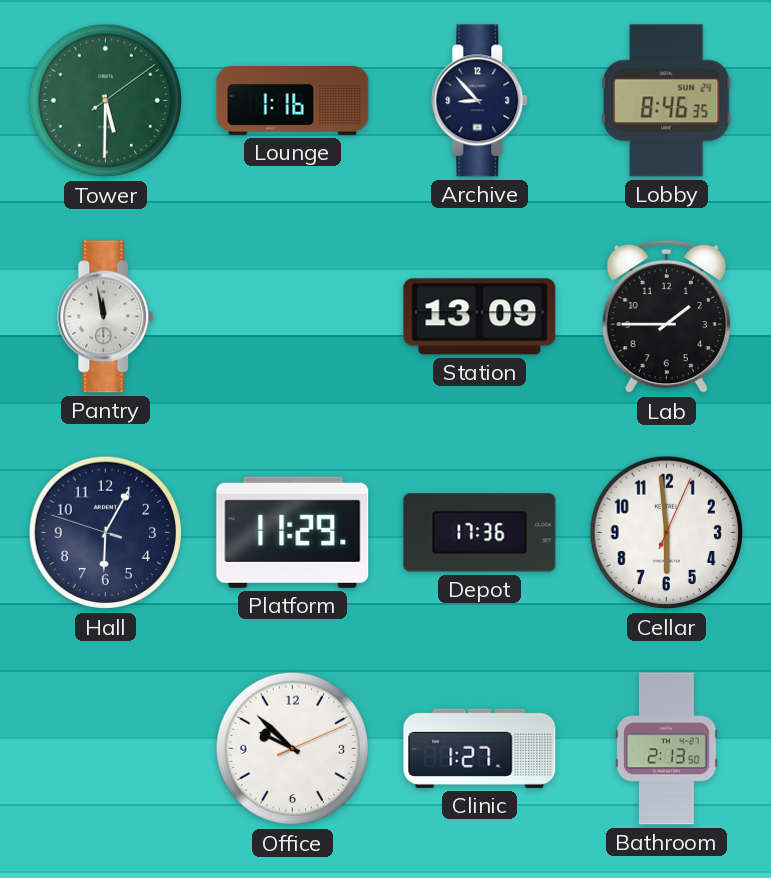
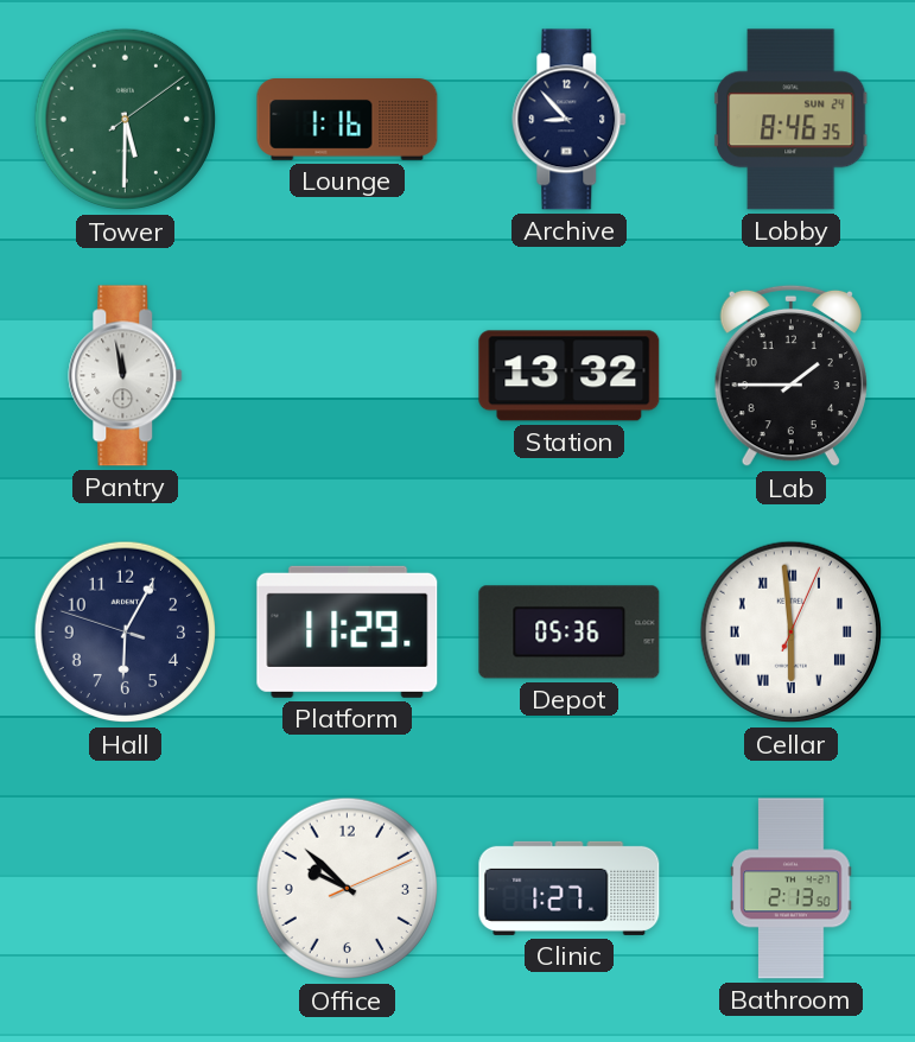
Station: 13:09 -> 13:32
Depot: 17:36 -> 05:36
Cellar numerals: Arabic -> Roman
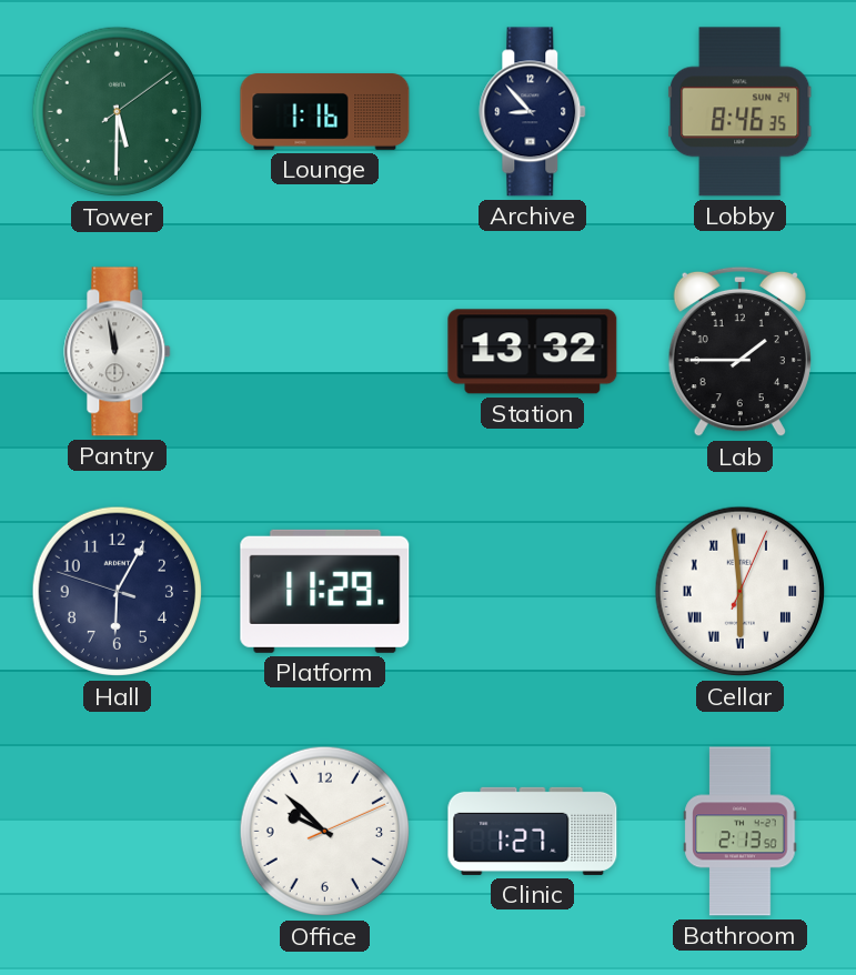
Depot: 05:36 -> none
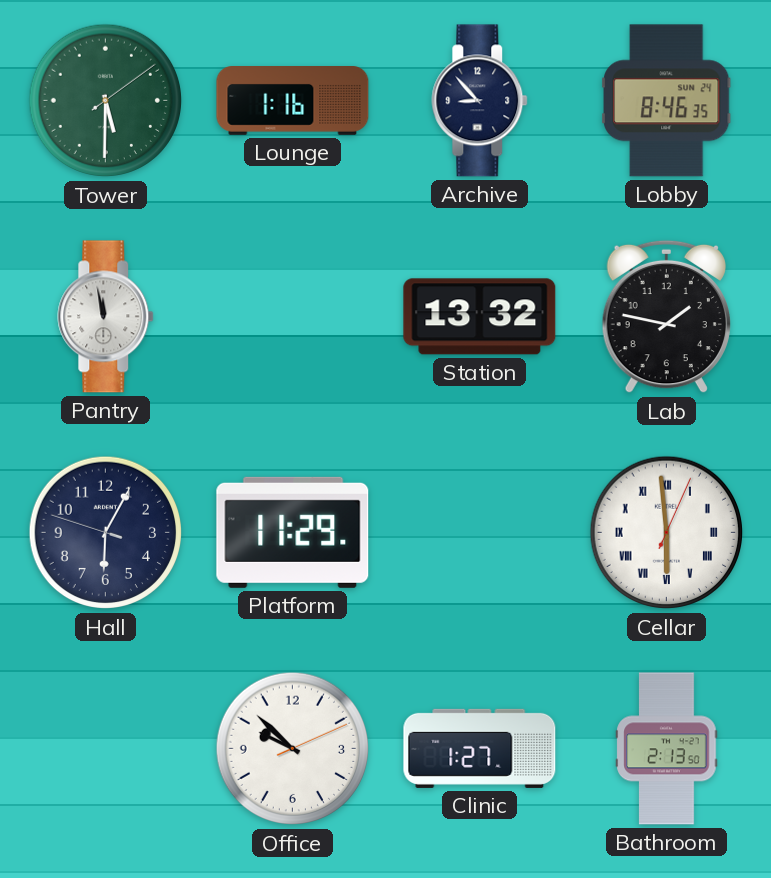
Lab: 1:45 -> 1:47
